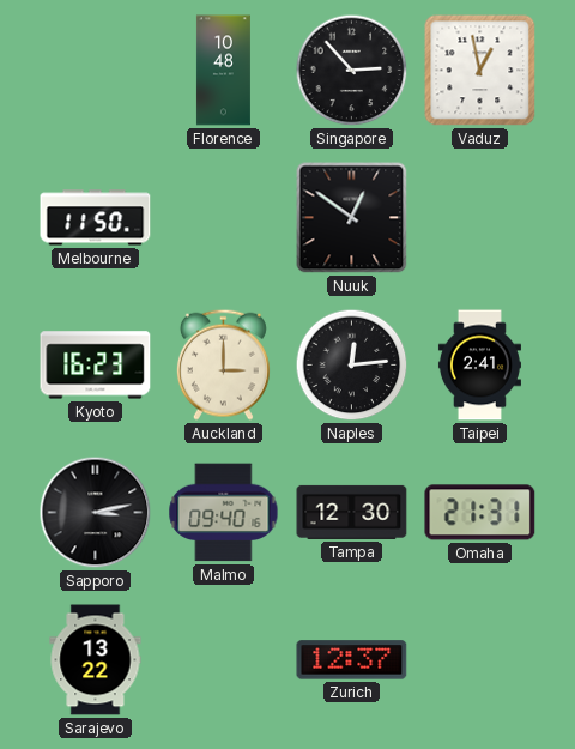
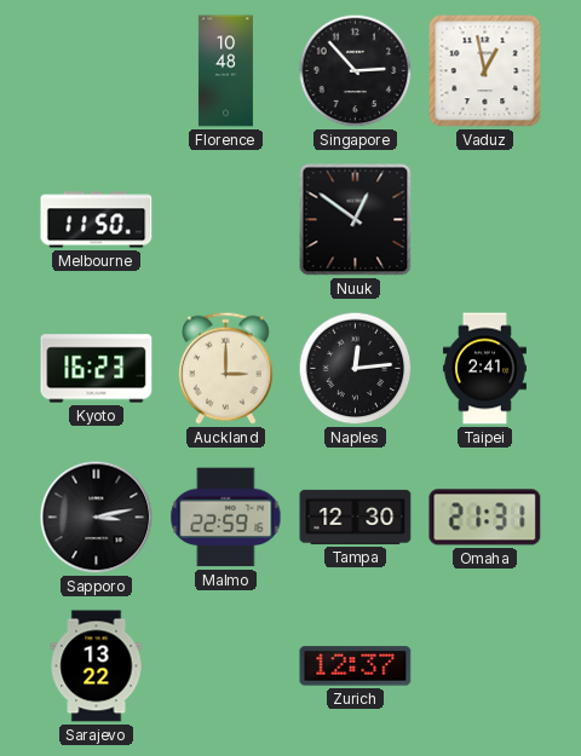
Malmo: 09:40 -> 22:59
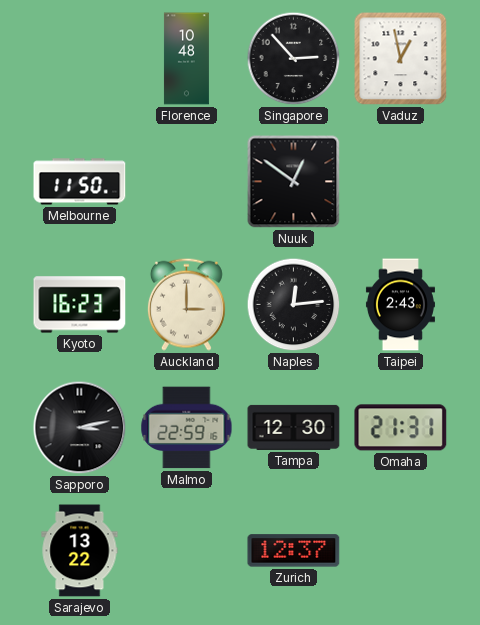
Taipei: 2:41 -> 2:43
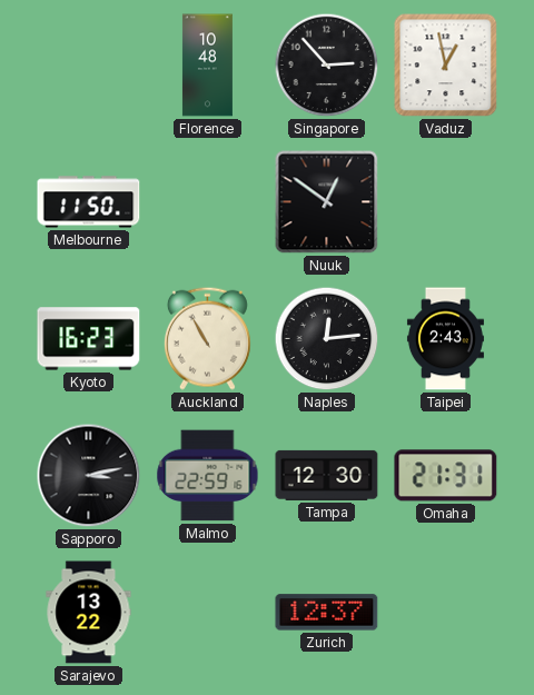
Auckland: 3:00 -> 10:55
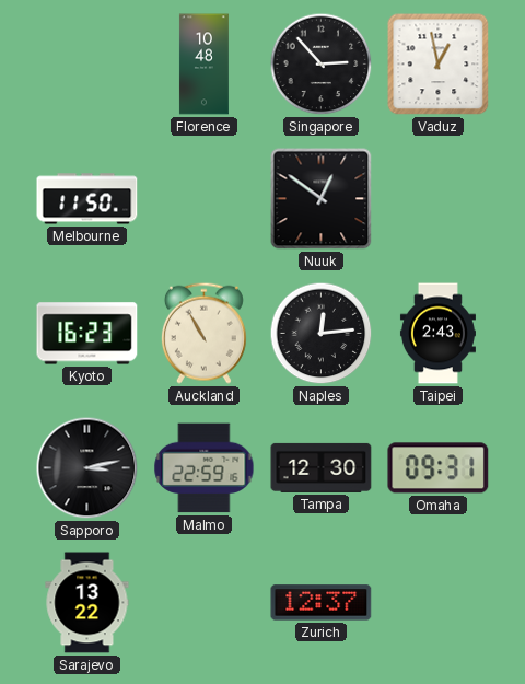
Omaha: 21:31 -> 09:31
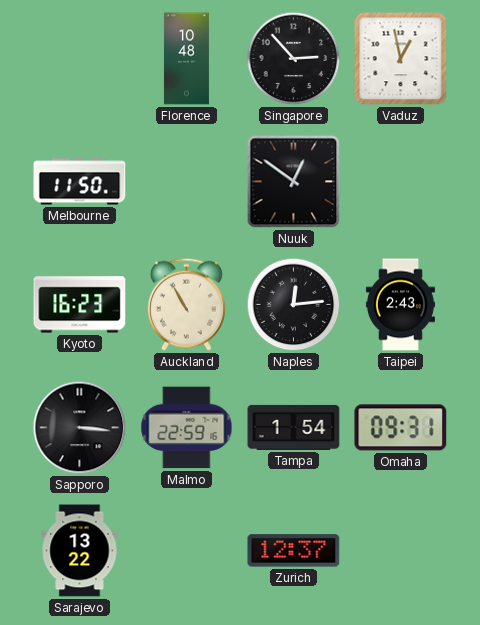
Sapporo: 3:13 -> 3:16
Tampa: 12:30 -> 1:54
